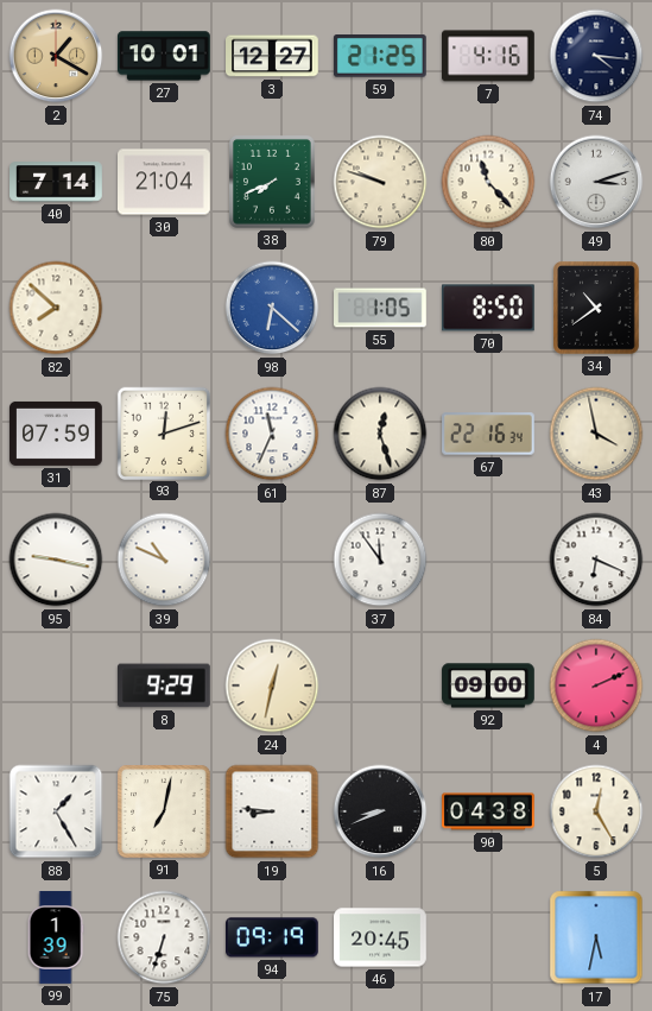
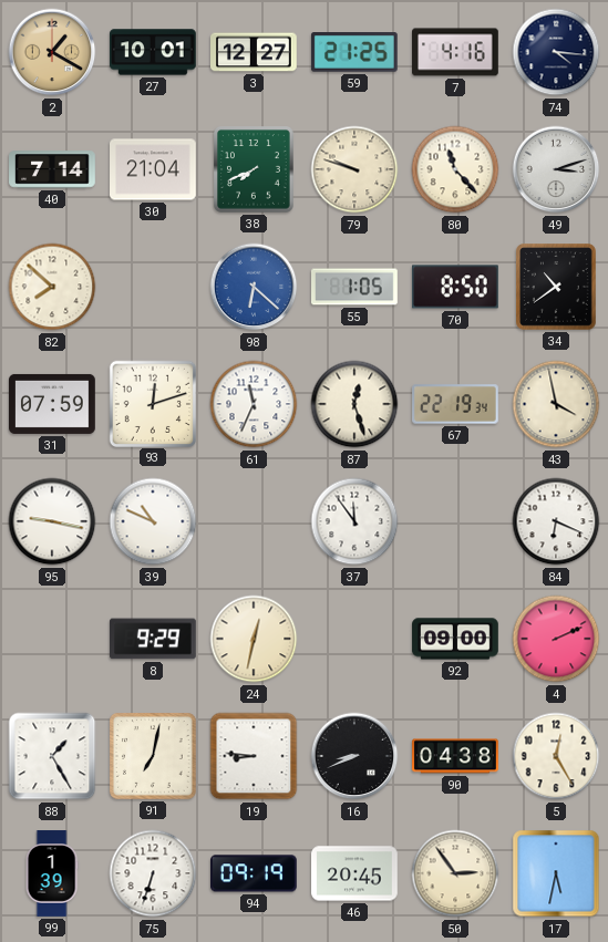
67: 22:16 -> 22:19
50: none -> 2:54
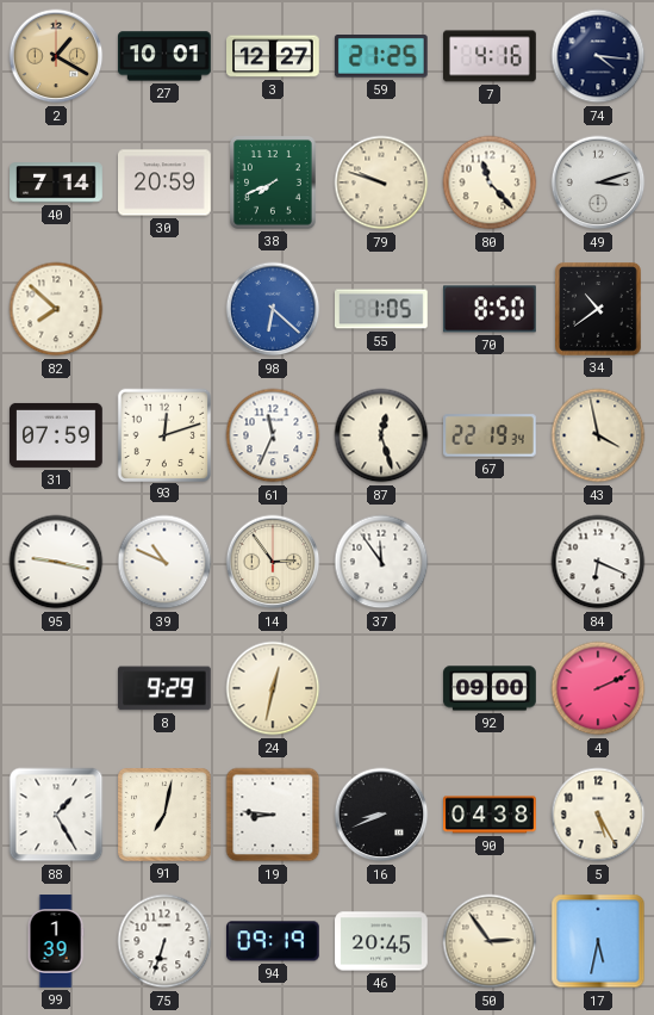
30: 21:04 -> 20:59
14: none -> 2:54
5: 12:25 -> 5:25
